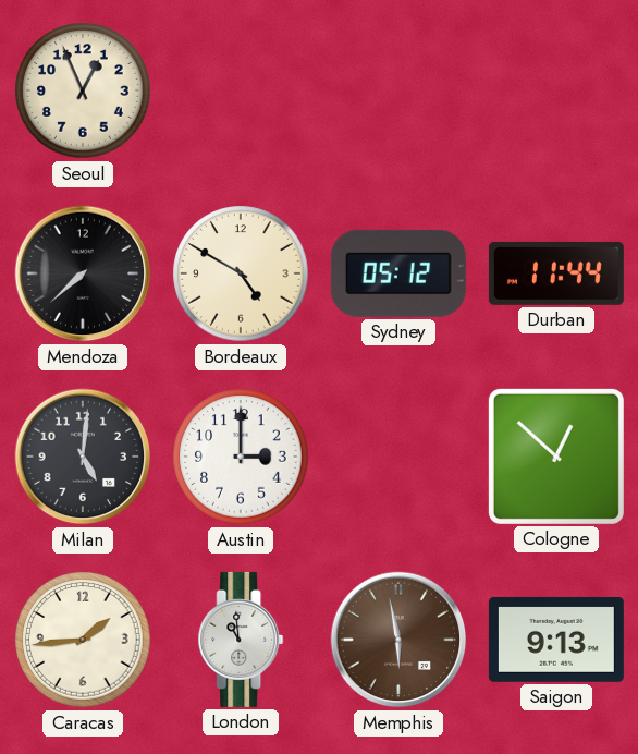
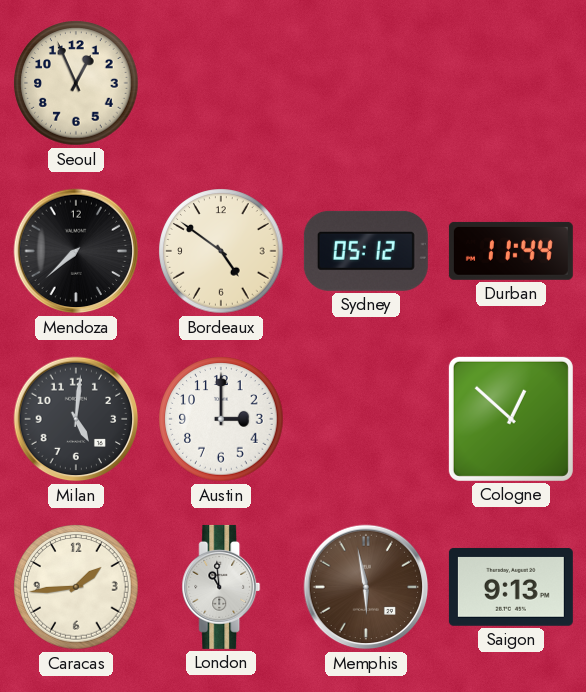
Bordeaux: 4:50 -> 4:51
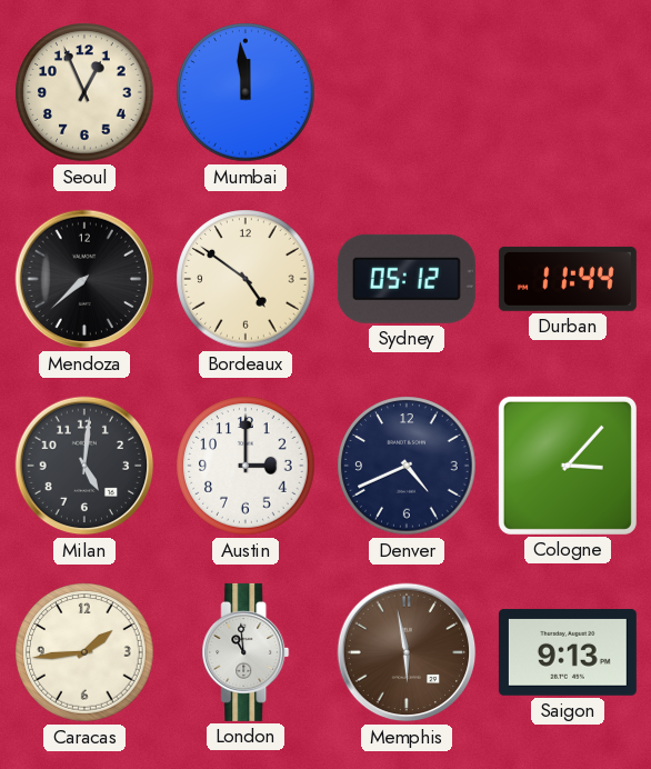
Mumbai: none -> 11:59
Denver: none -> 4:41
Cologne: 12:52 -> 3:07
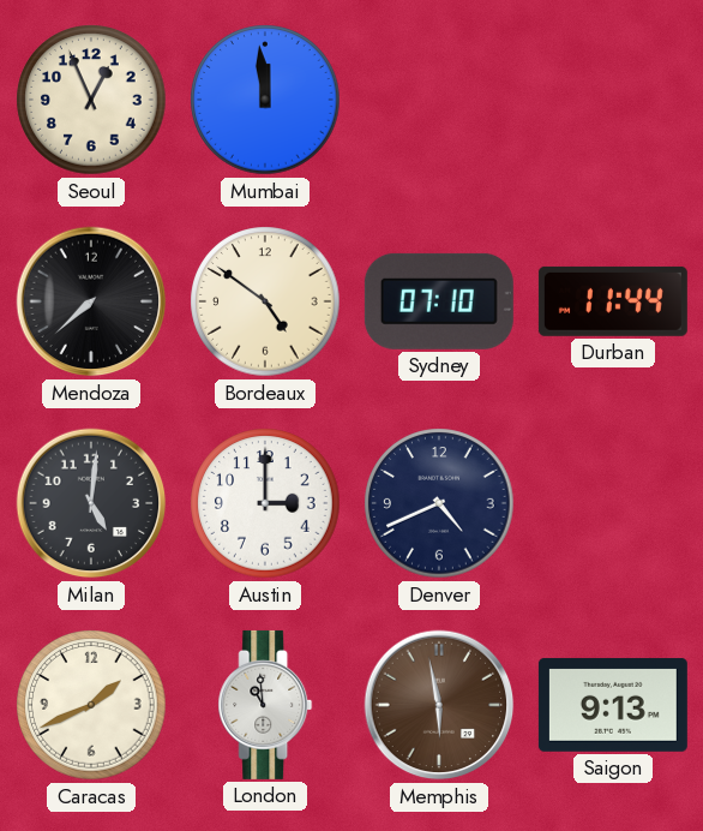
Sydney: 05:12 -> 07:10
Cologne: 3:07 -> none
Caracas: 1:44 -> 1:41
